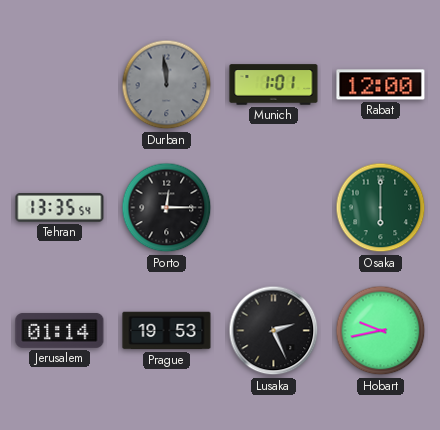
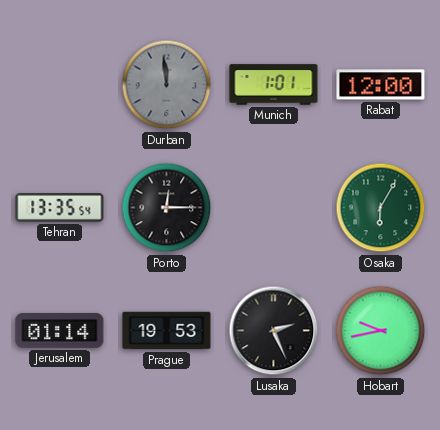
Osaka: 6:00 -> 6:05
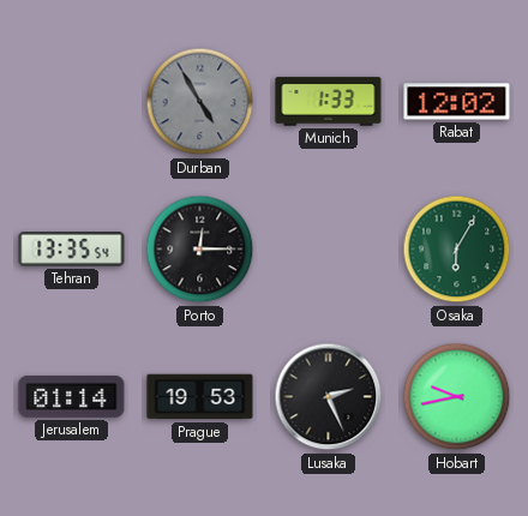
Durban: 11:59 -> 4:55
Munich: 1:01 -> 1:33
Rabat: 12:00 -> 12:02
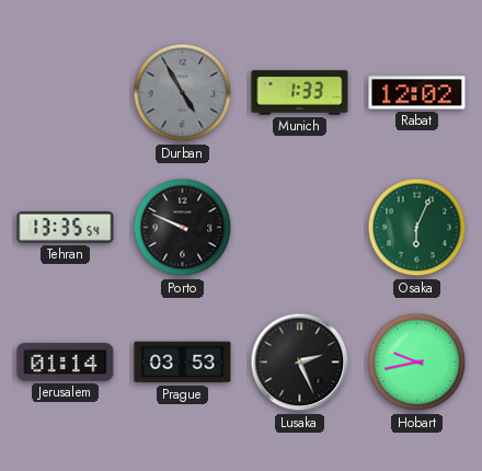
Porto: 12:15 -> 9:49
Osaka: 6:05 -> 6:04
Prague: 19:53 -> 03:53
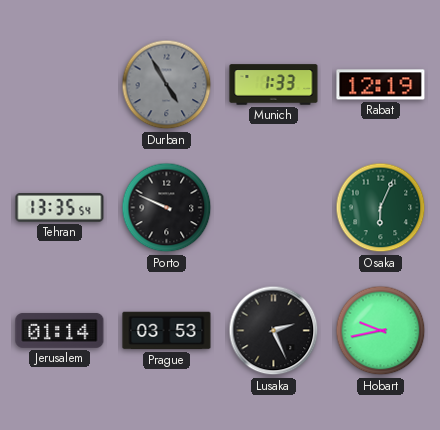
Rabat: 12:02 -> 12:19
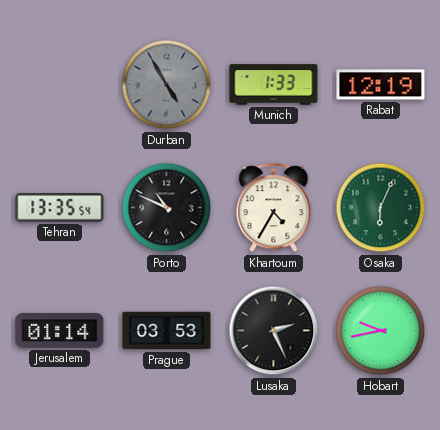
Porto: 9:49 -> 10:49
Khartoum: none -> 4:35
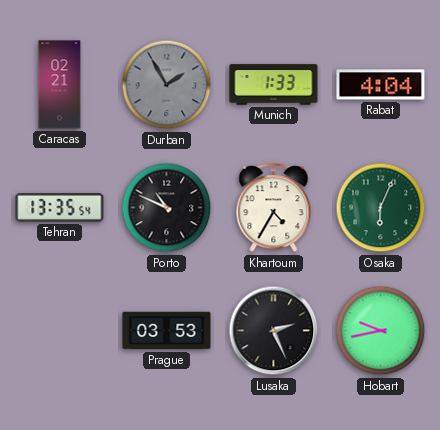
Caracas: none -> 02:21
Durban: 4:55 -> 1:55
Rabat: 12:19 -> 4:04
Jerusalem: 01:14 -> none
